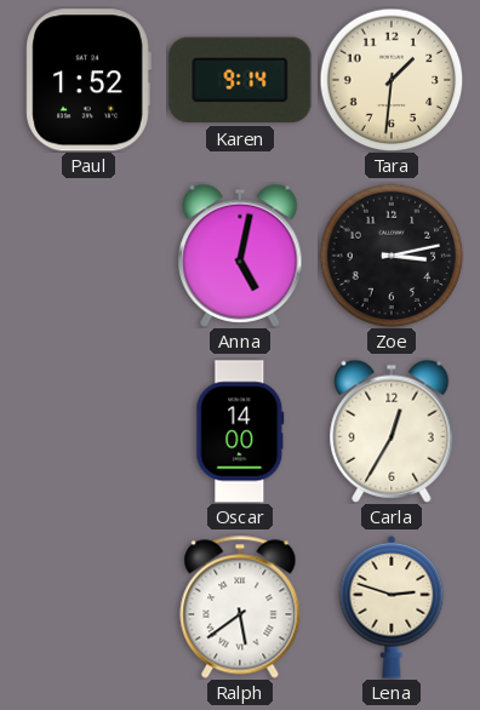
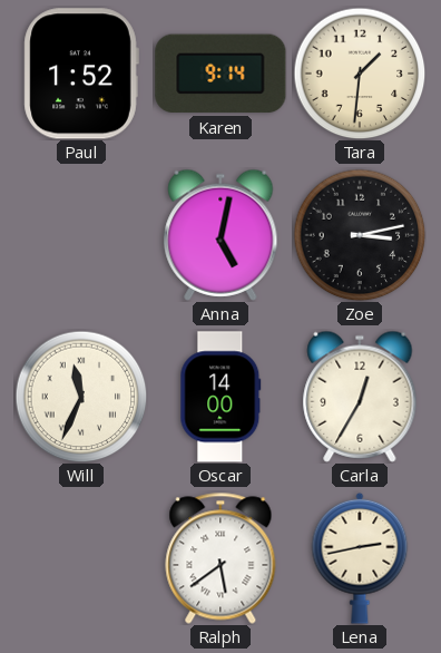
Will: none -> 11:34
Lena: 2:48 -> 2:43
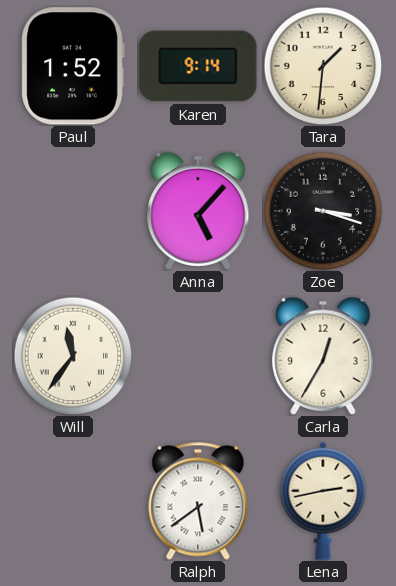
Anna: 5:02 -> 5:07
Zoe: 3:13 -> 3:18
Will: 11:34 -> 11:36
Oscar: 14:00 -> none
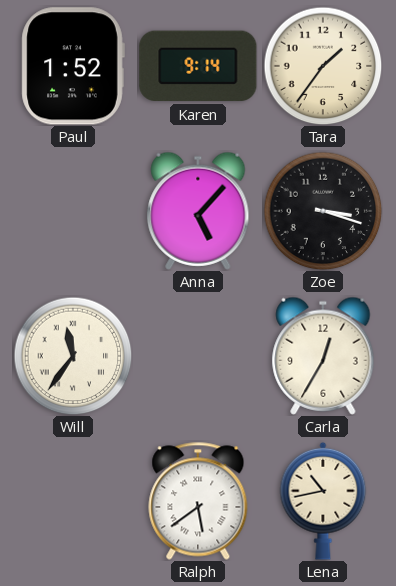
Tara: 1:31 -> 1:36
Lena: 2:43 -> 10:43
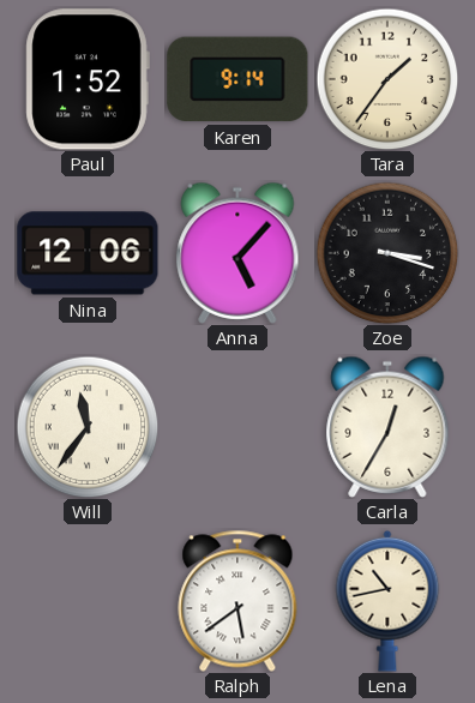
Nina: none -> 12:06
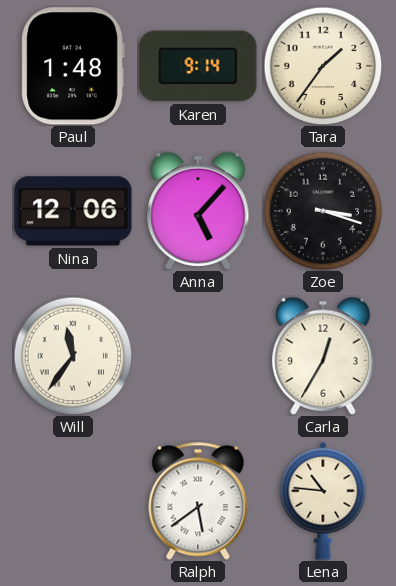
Paul: 1:52 -> 1:48
Lena: 10:43 -> 10:46
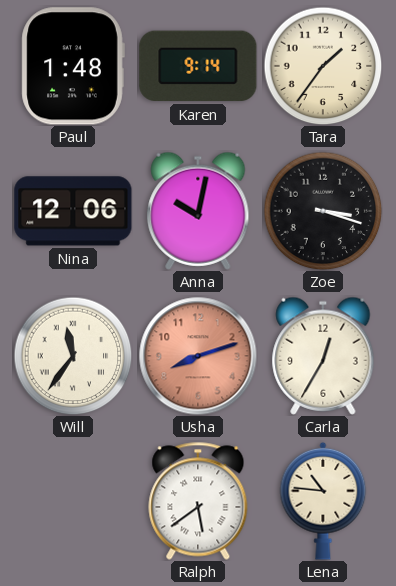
Anna: 5:07 -> 10:02
Usha: none -> 8:12
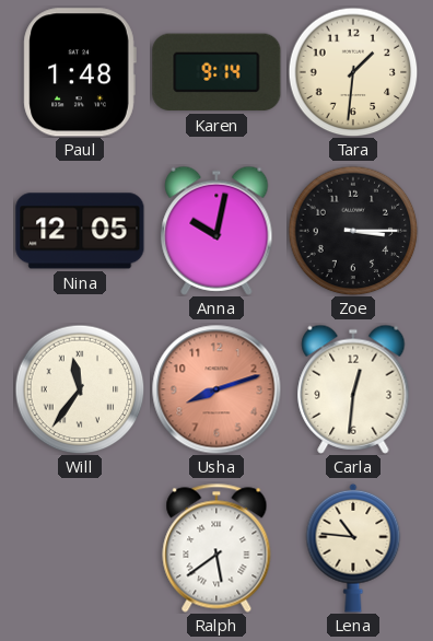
Tara: 1:36 -> 1:31
Nina: 12:06 -> 12:05
Zoe: 3:18 -> 3:15
Carla: 12:35 -> 12:31
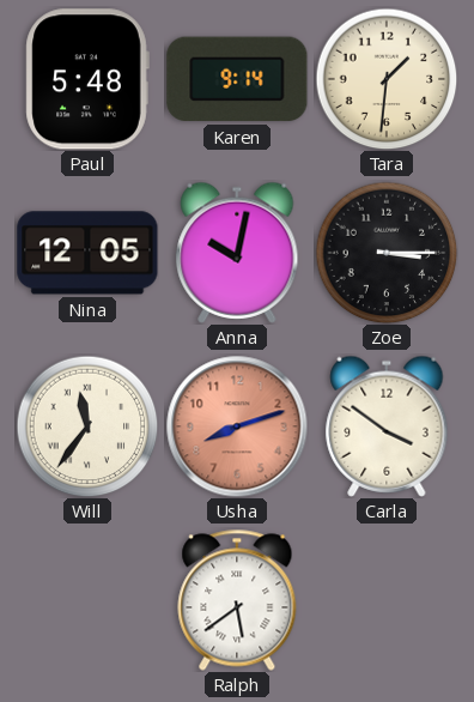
Paul: 1:48 -> 5:48
Carla: 12:31 -> 3:51
Lena: 10:46 -> none
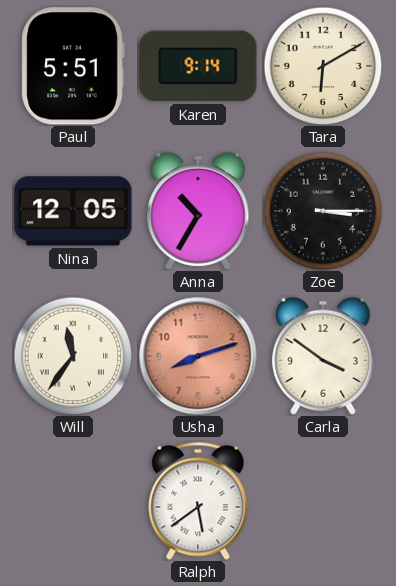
Paul: 5:48 -> 5:51
Tara: 1:31 -> 6:10
Anna: 10:02 -> 10:35
